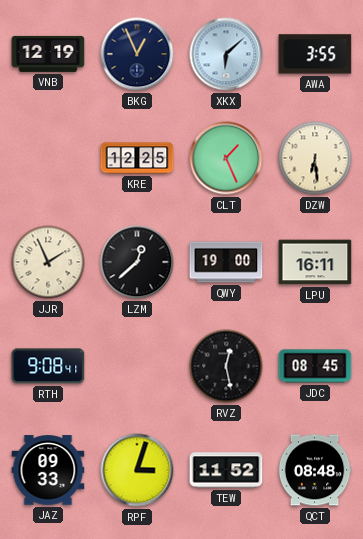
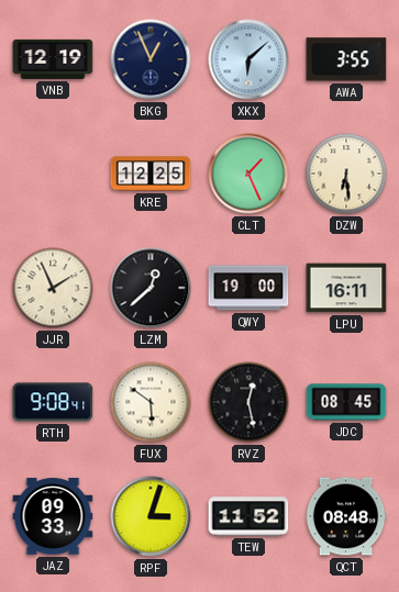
FUX: none -> 5:51
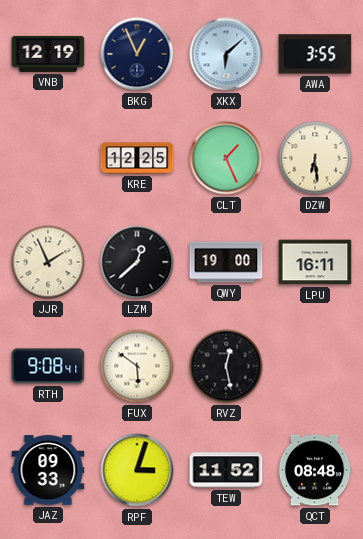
JDC: 08:45 -> none
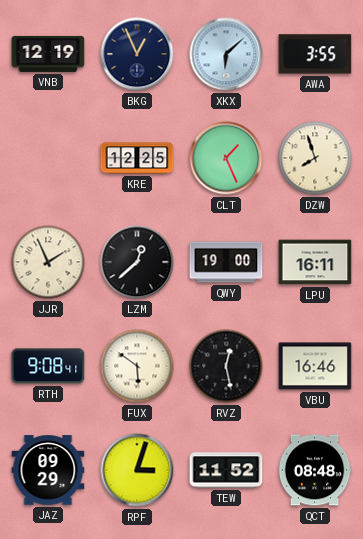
DZW: 6:29 -> 7:57
VBU: none -> 16:46
JAZ: 09:33 -> 09:29
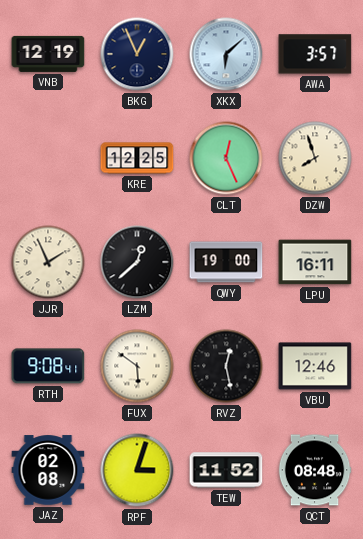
AWA: 3:55 -> 3:57
CLT: 1:26 -> 12:26
VBU: 16:46 -> 12:46
JAZ: 09:29 -> 02:08
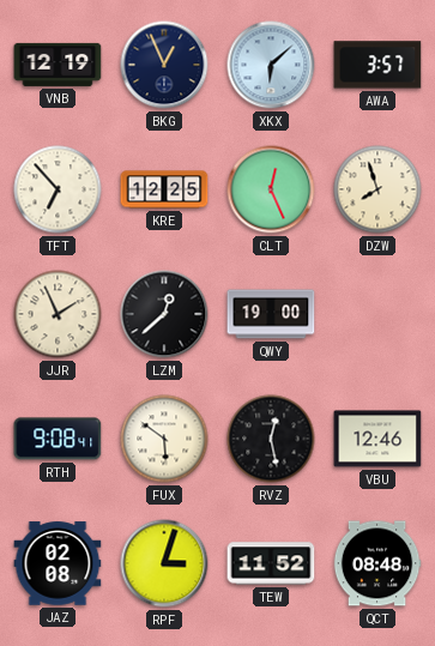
TFT: none -> 6:53
LPU: 16:11 -> none
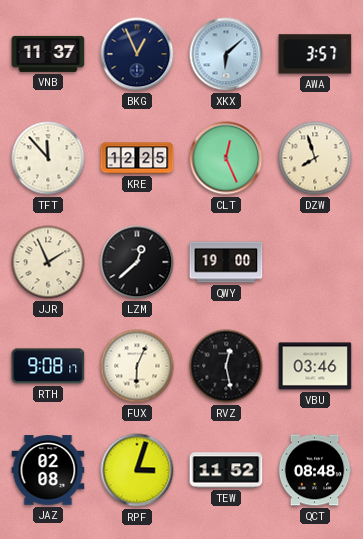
VNB: 12:19 -> 11:37
TFT: 6:53 -> 11:53
RTH: 9:08:41 -> 9:08:17
FUX: 5:51 -> 6:04
VBU: 12:46 -> 03:46
